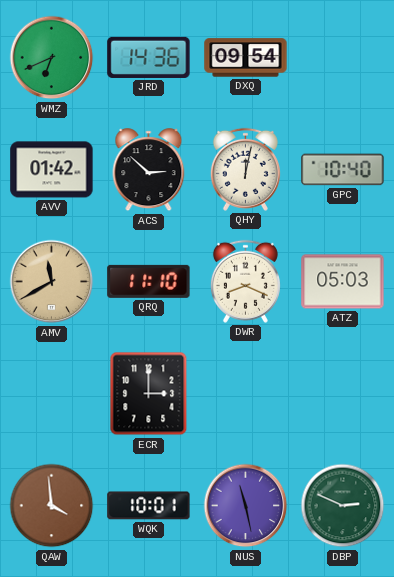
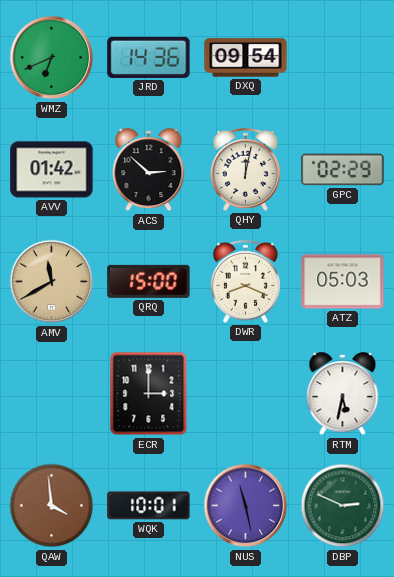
GPC: 10:40 -> 02:29
QRQ: 11:10 -> 15:00
RTM: none -> 5:32
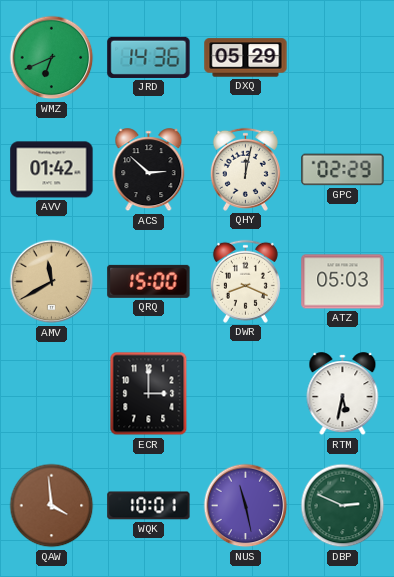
DXQ: 09:54 -> 05:29
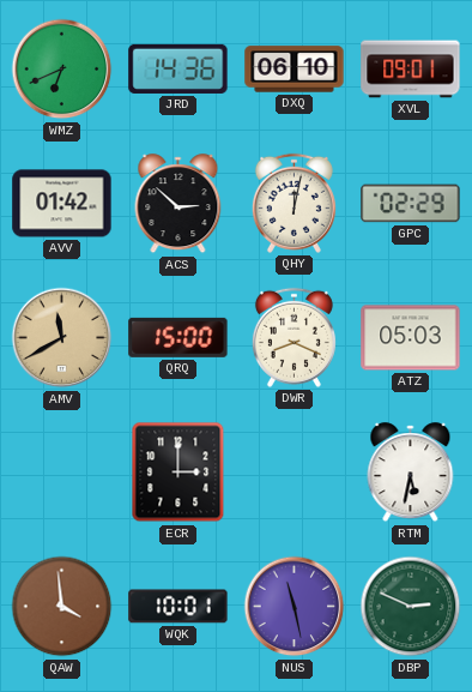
DXQ: 05:29 -> 06:10
XVL: none -> 09:01
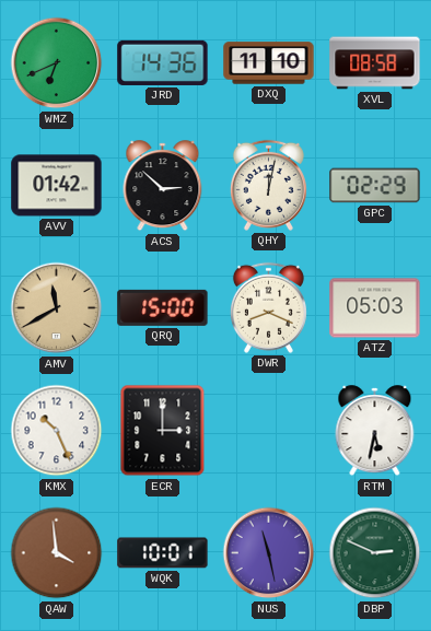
DXQ: 06:10 -> 11:10
XVL: 09:01 -> 08:58
KMX: none -> 10:26
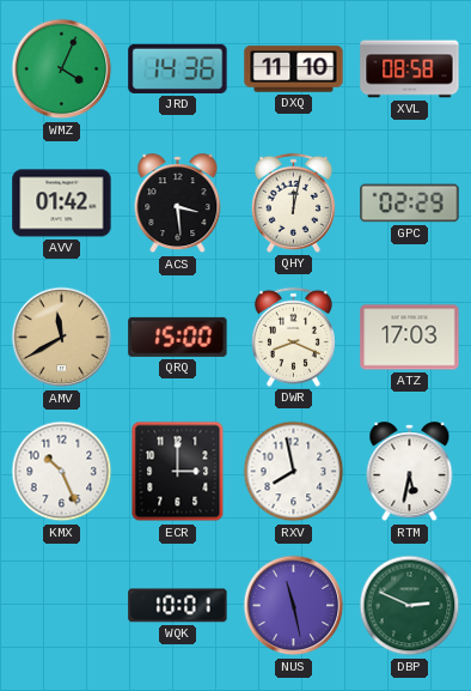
WMZ: 6:41 -> 4:04
ACS: 2:52 -> 3:29
ATZ: 05:03 -> 17:03
RXV: none -> 7:58
QAW: 3:59 -> none
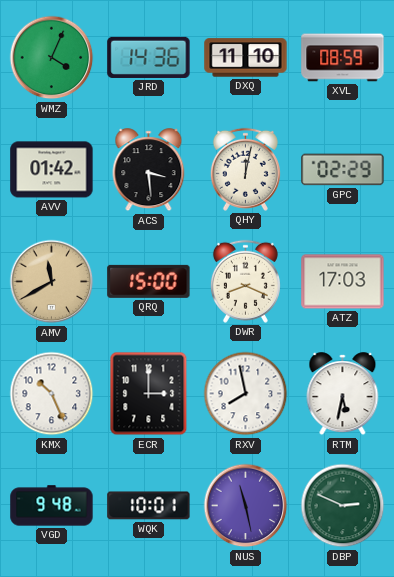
XVL: 08:58 -> 08:59
VGD: none -> 9:48
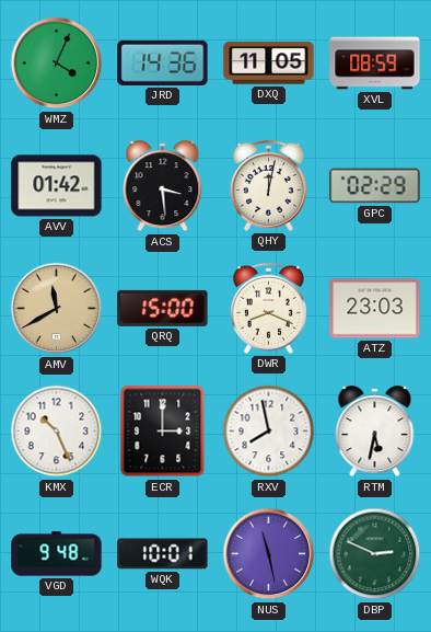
DXQ: 11:10 -> 11:05
ATZ: 17:03 -> 23:03
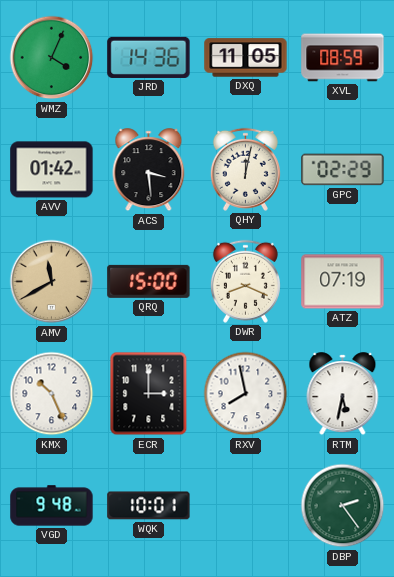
ATZ: 23:03 -> 07:19
NUS: 11:28 -> none
DBP: 2:49 -> 2:24
